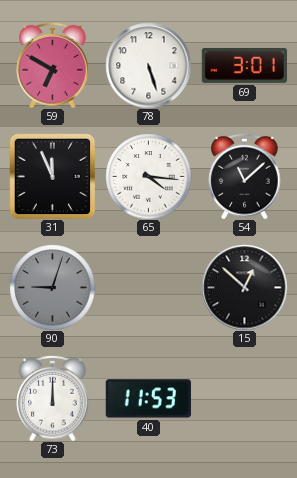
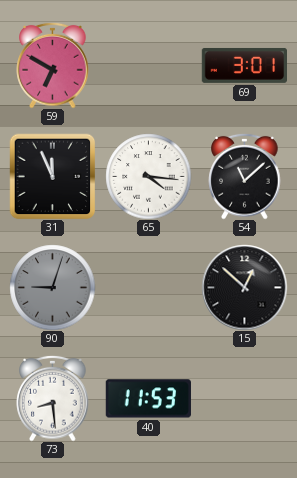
78: 5:27 -> none
73: 12:00 -> 8:29
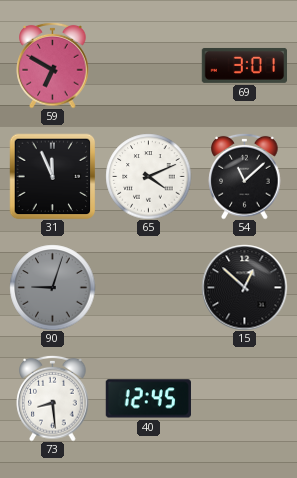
65: 4:16 -> 4:11
40: 11:53 -> 12:45
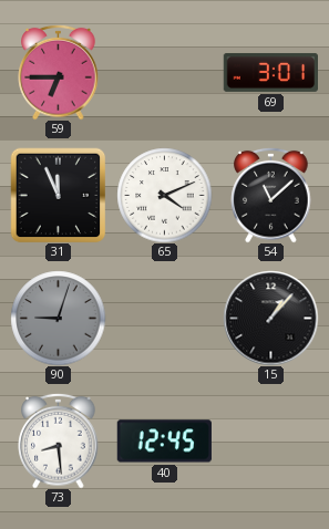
59: 6:50 -> 6:45
15: 12:52 -> 1:07
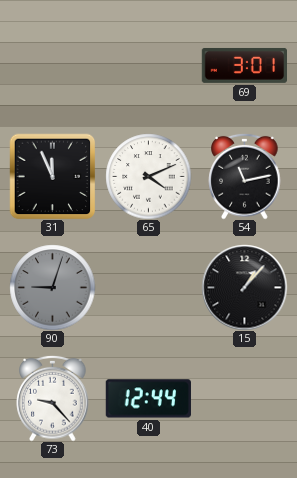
59: 6:45 -> none
54: 11:08 -> 11:13
73: 8:29 -> 9:23
40: 12:45 -> 12:44
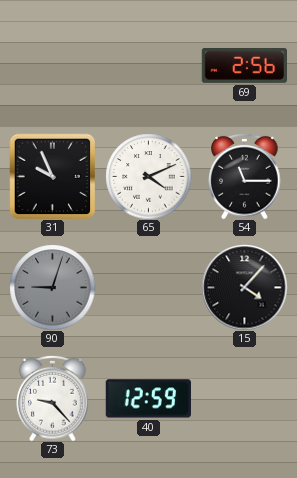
69: 3:01 -> 2:56
31: 11:56 -> 9:56
54: 11:13 -> 11:15
15: 1:07 -> 4:07
40: 12:44 -> 12:59
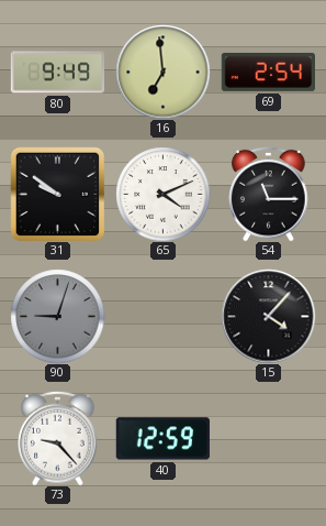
80: none -> 9:49
16: none -> 6:59
69: 2:56 -> 2:54
31: 9:56 -> 9:51
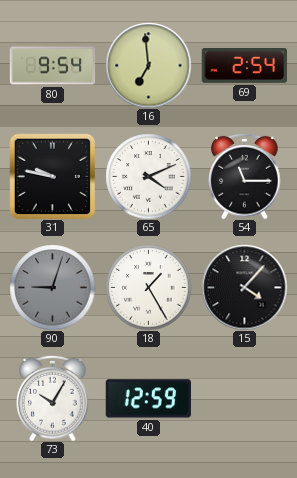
80: 9:49 -> 9:54
31: 9:51 -> 9:47
18: none -> 1:25
73: 9:23 -> 10:05
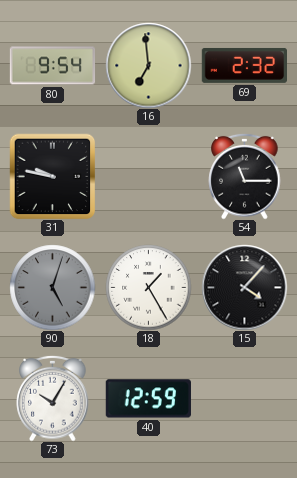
69: 2:54 -> 2:32
65: 4:11 -> none
90: 9:03 -> 5:03
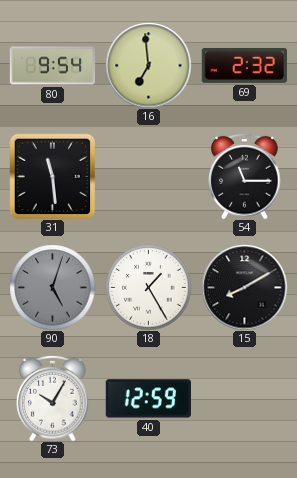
31: 9:47 -> 11:29
15: 4:07 -> 8:10
